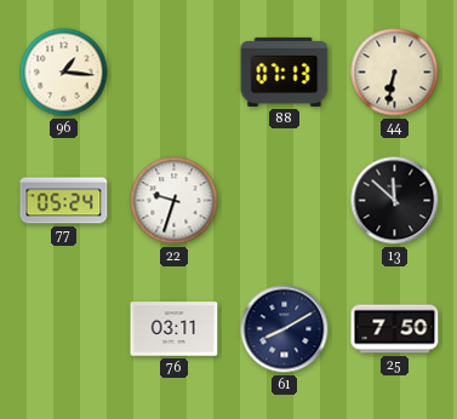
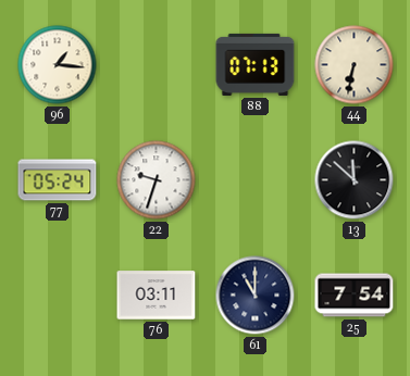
61: 8:10 -> 11:00
25: 7:50 -> 7:54
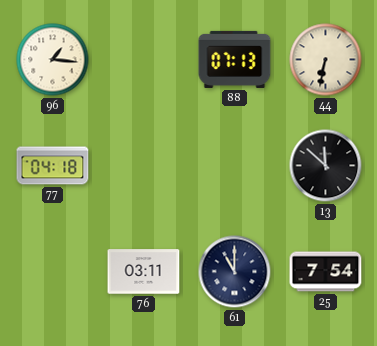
77: 05:24 -> 04:18
22: 9:33 -> none
